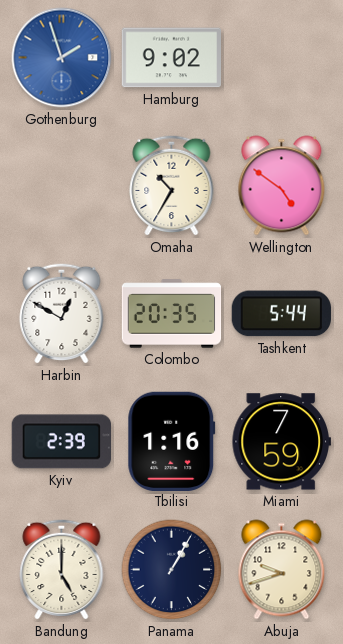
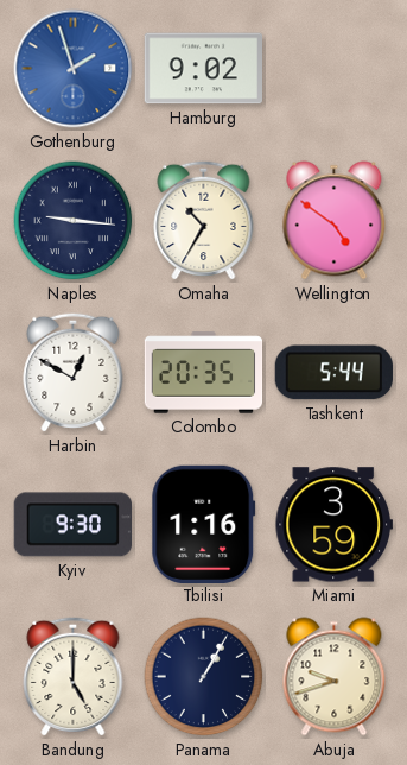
Naples: none -> 9:16
Kyiv: 2:39 -> 9:30
Miami: 7:59 -> 3:59
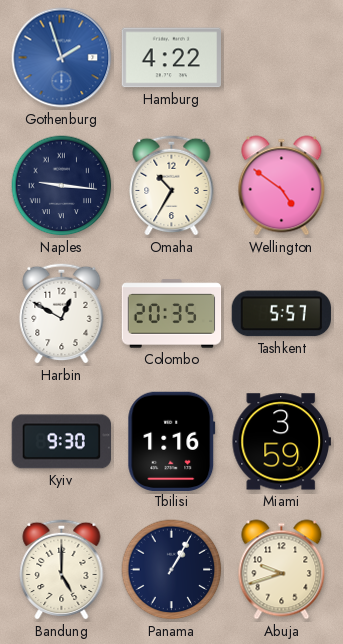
Hamburg: 9:02 -> 4:22
Tashkent: 5:44 -> 5:57
